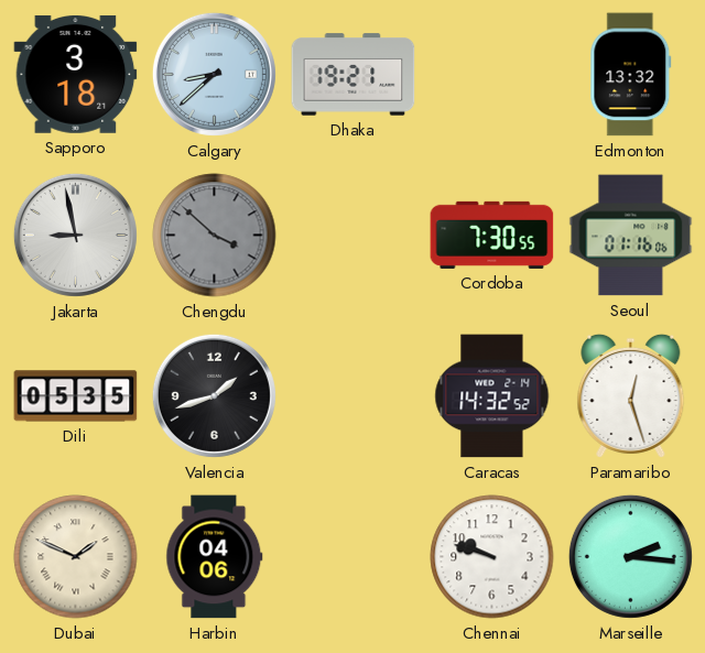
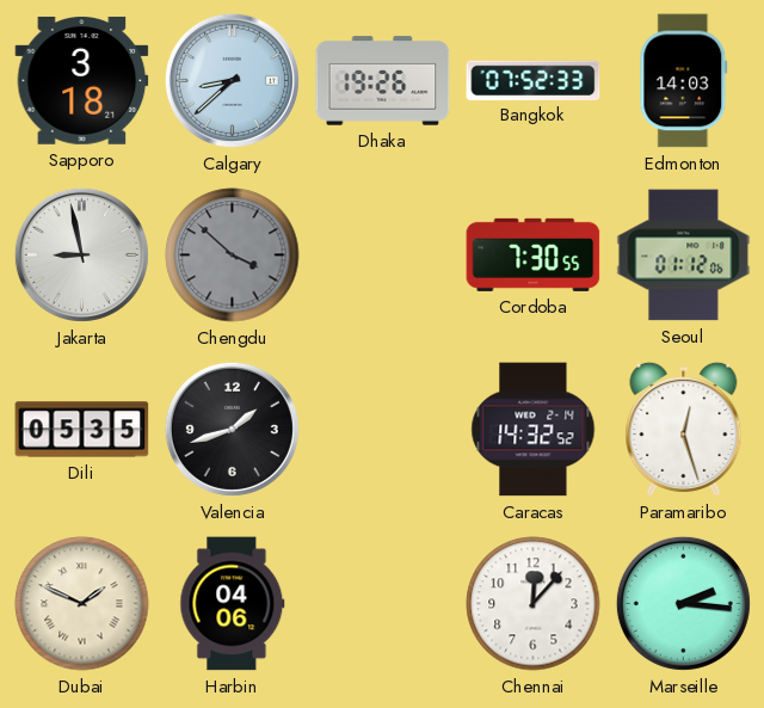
Dhaka: 19:21 -> 19:26
Bangkok: none -> 07:52
Edmonton: 13:32 -> 14:03
Seoul: 01:16 -> 01:12
Chennai: 9:48 -> 12:07
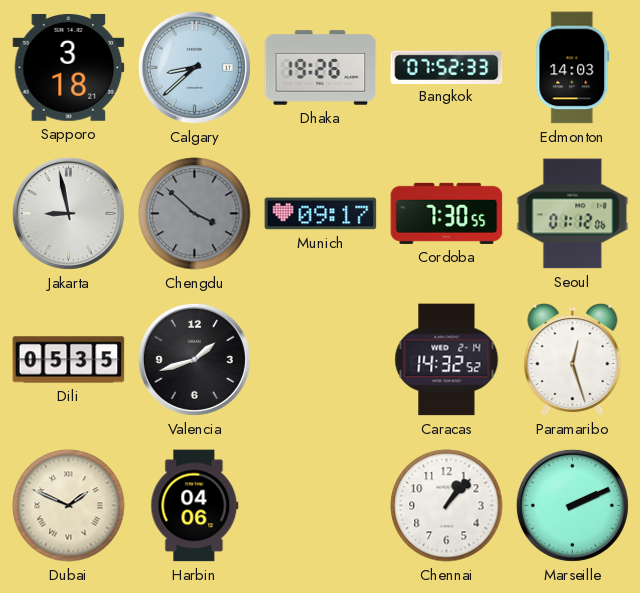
Munich: none -> 09:17
Chennai: 12:07 -> 1:07
Marseille: 2:16 -> 2:11
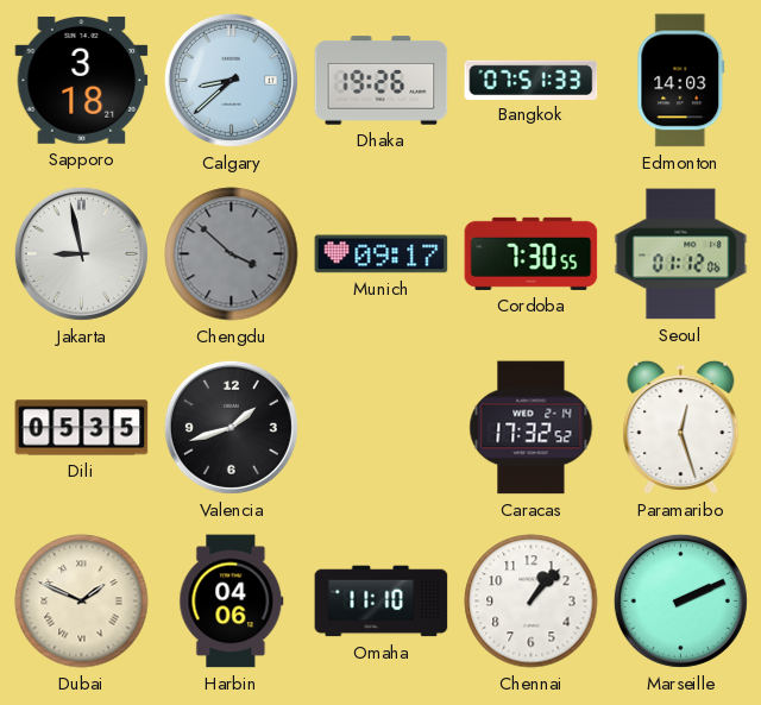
Bangkok: 07:52 -> 07:51
Caracas: 14:32 -> 17:32
Omaha: none -> 11:10
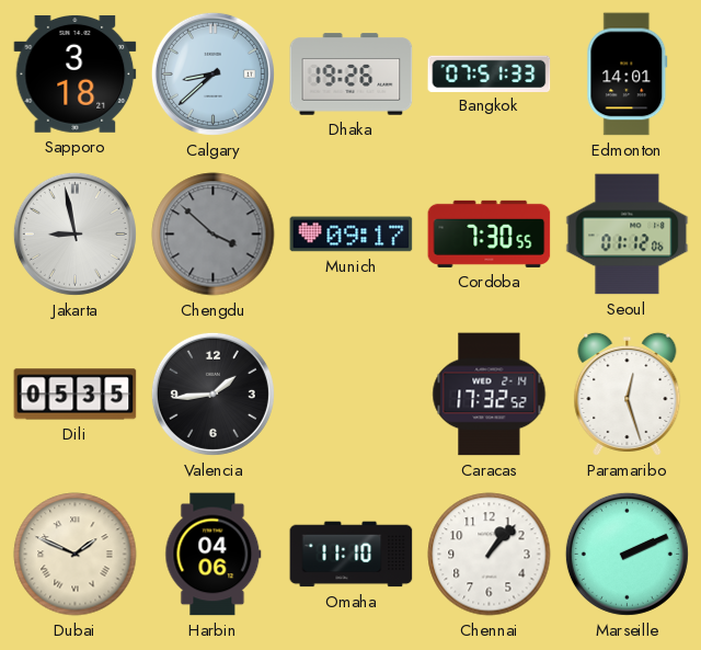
Edmonton: 14:03 -> 14:01
Valencia: 1:42 -> 1:44
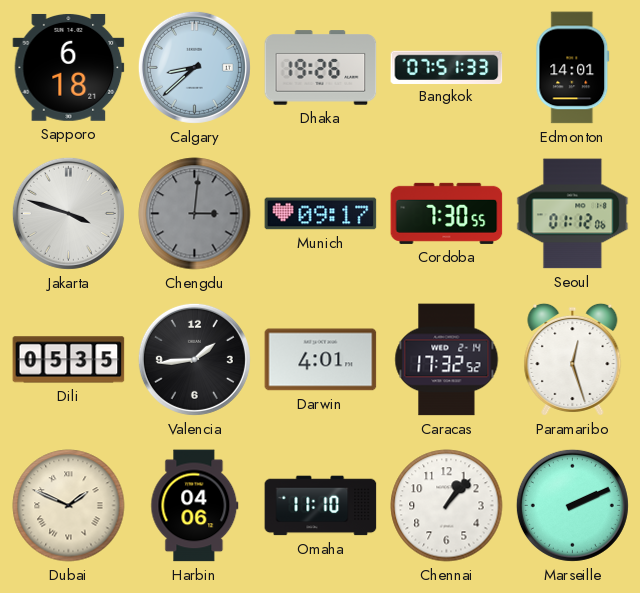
Sapporo: 3:18 -> 6:18
Jakarta: 8:58 -> 3:48
Chengdu: 3:52 -> 3:01
Darwin: none -> 4:01
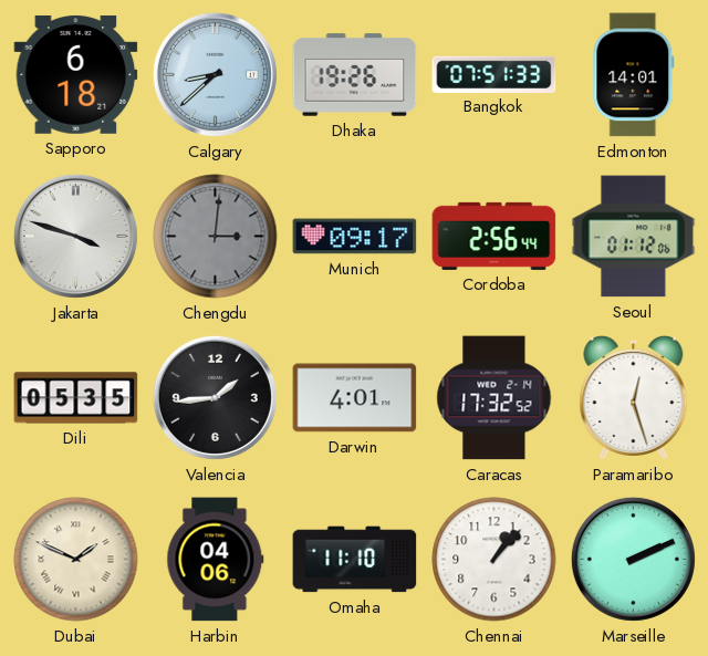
Cordoba: 7:30 -> 2:56
